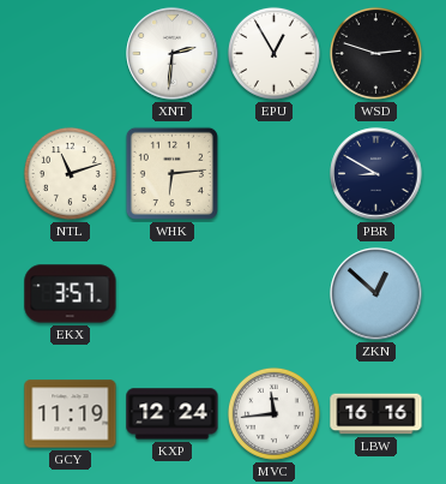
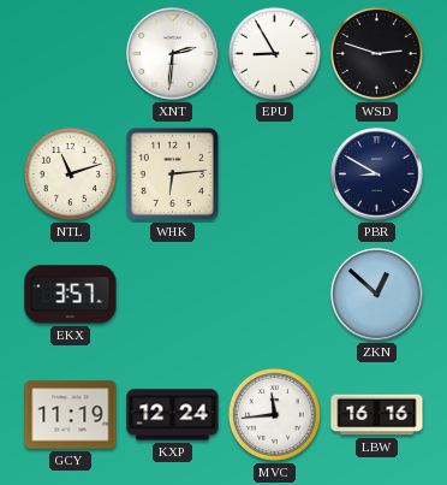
EPU: 12:55 -> 8:55
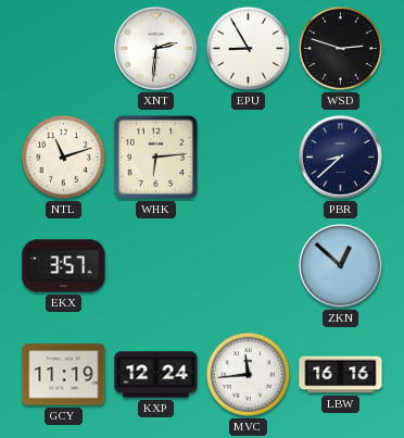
PBR: 8:50 -> 8:38
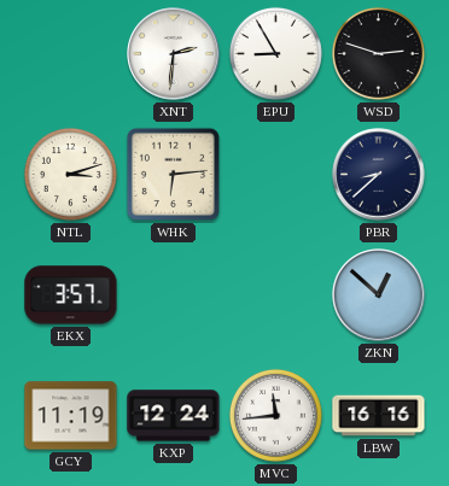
NTL: 11:12 -> 3:12
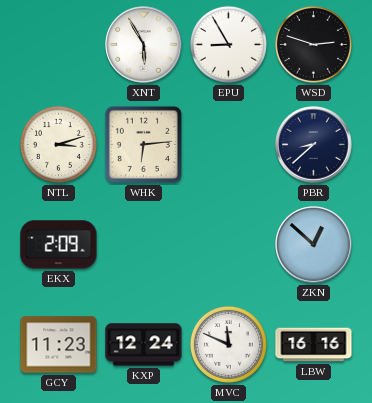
XNT: 2:31 -> 5:55
EKX: 3:57 -> 2:09
GCY: 11:19 -> 11:23
MVC: 11:44 -> 11:49
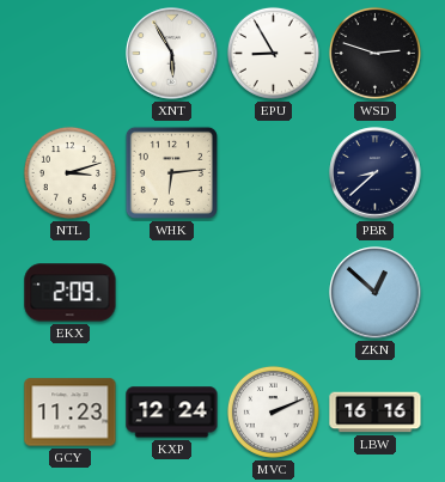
MVC: 11:49 -> 2:11
